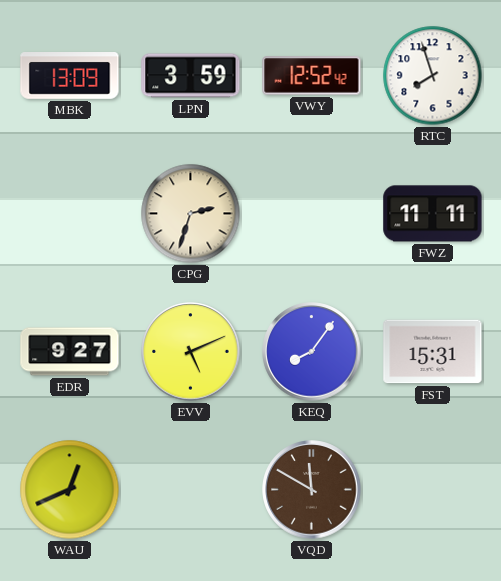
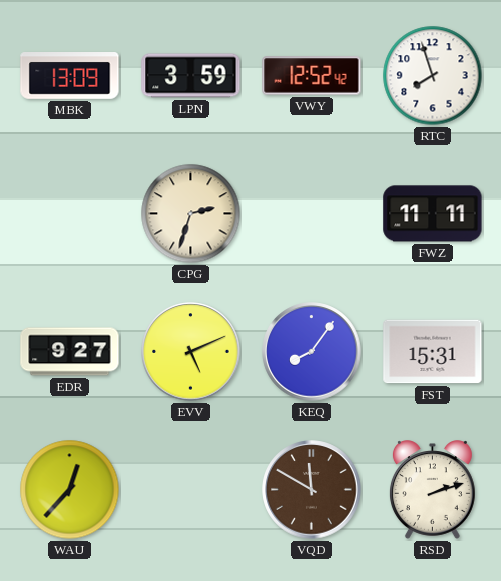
WAU: 12:41 -> 12:37
RSD: none -> 2:12
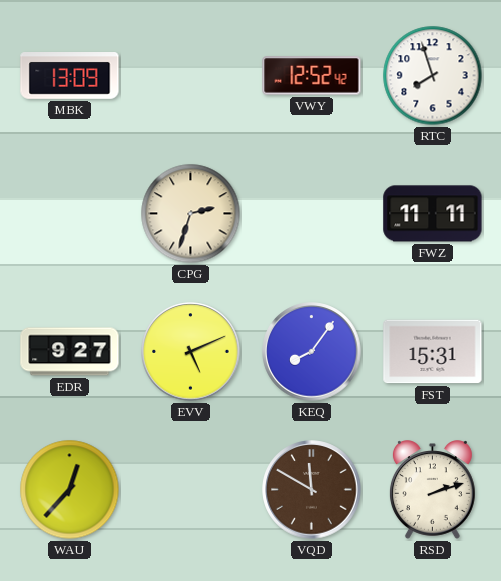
LPN: 3:59 -> none
